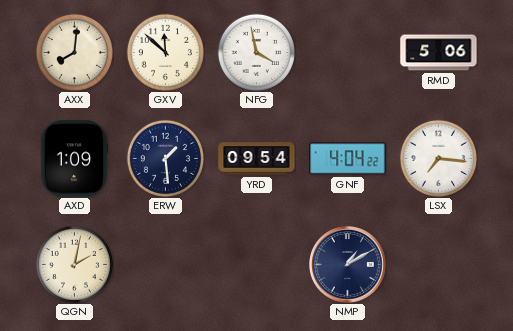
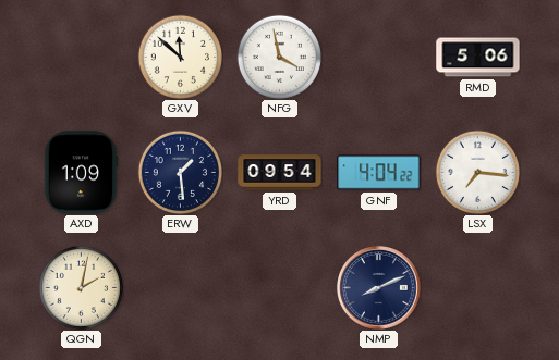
AXX: 8:01 -> none
NMP: 1:10 -> 8:11
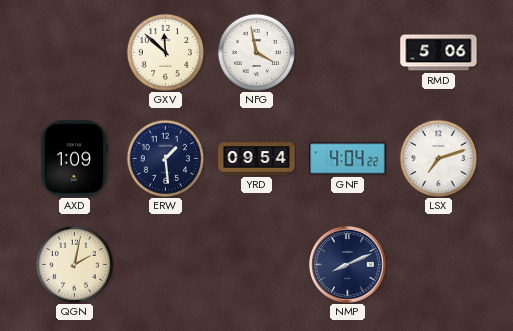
LSX: 7:16 -> 7:12
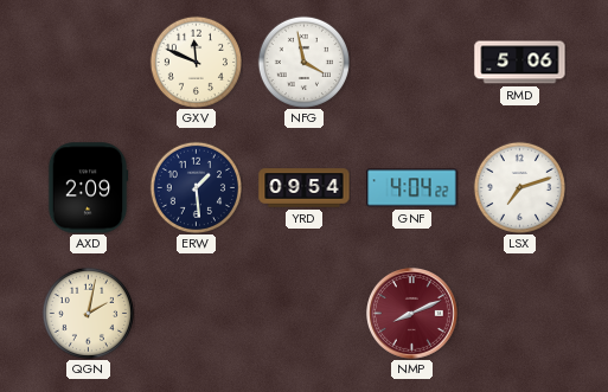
GXV: 11:52 -> 11:49
AXD: 1:09 -> 2:09
NMP dial: navy -> burgundy
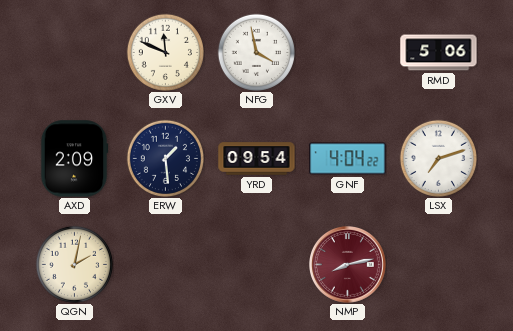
NMP: 8:11 -> 8:13
